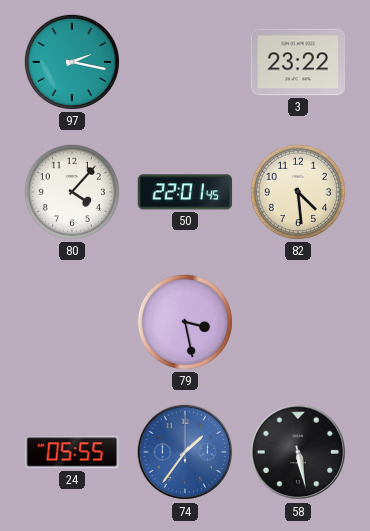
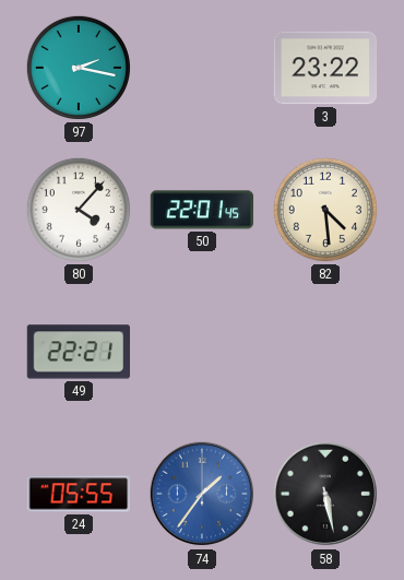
49: none -> 22:21
79: 3:28 -> none
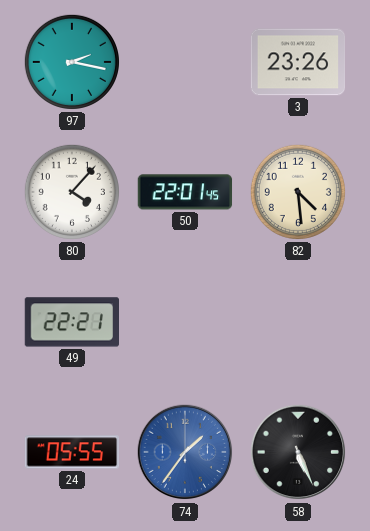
3: 23:22 -> 23:26
58: 5:28 -> 5:26
